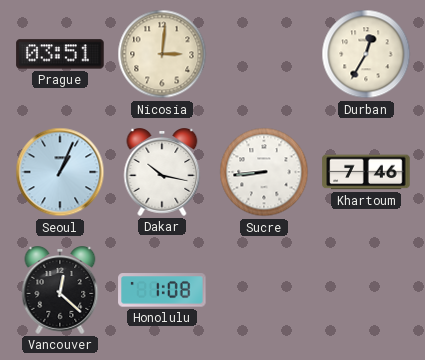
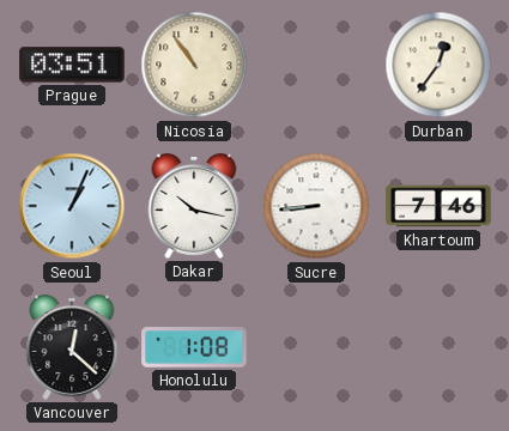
Nicosia: 3:01 -> 10:54
Durban: 12:35 -> 12:36
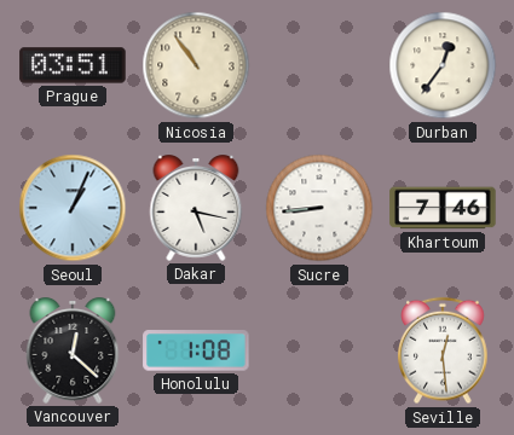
Dakar: 10:17 -> 5:17
Seville: none -> 12:29
